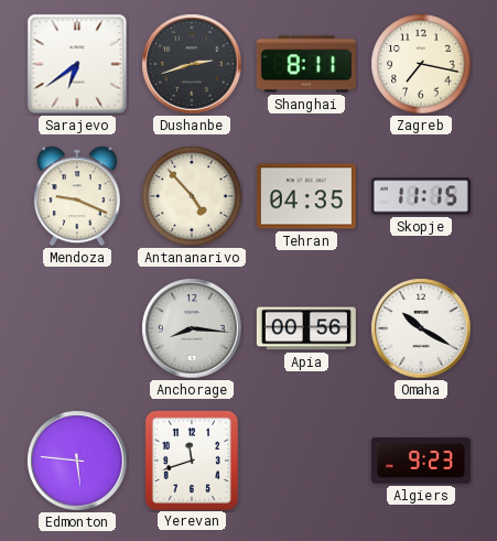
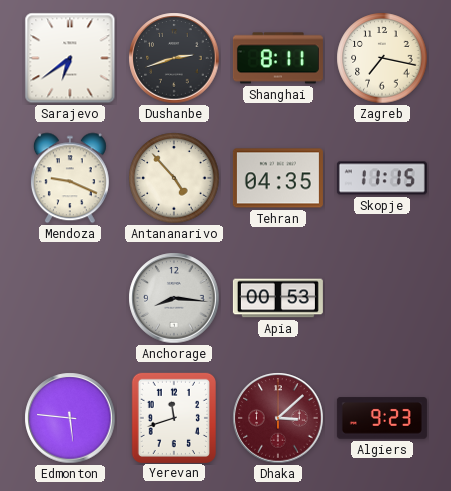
Apia: 00:56 -> 00:53
Omaha: 10:20 -> none
Dhaka: none -> 3:08
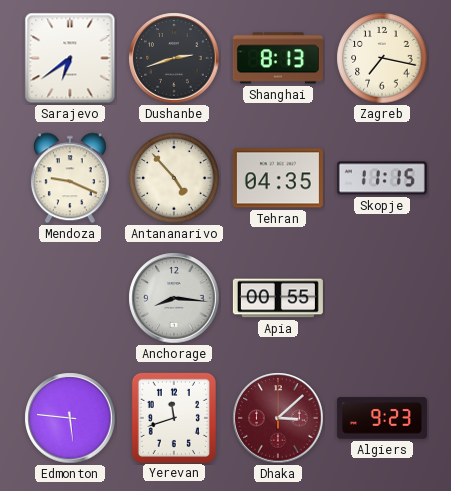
Shanghai: 8:11 -> 8:13
Apia: 00:53 -> 00:55
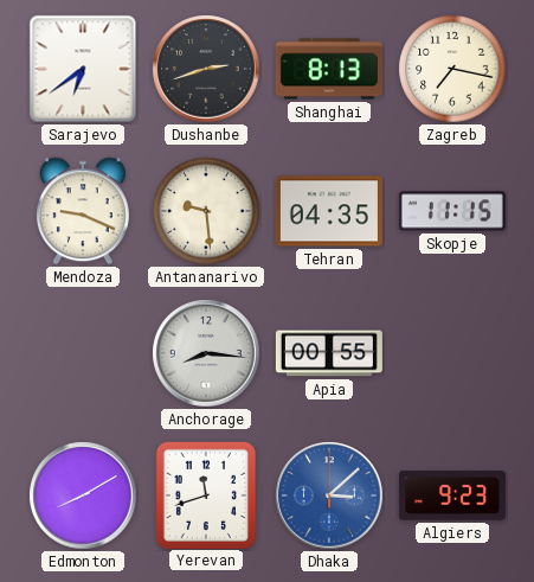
Antananarivo: 4:53 -> 9:29
Edmonton: 5:46 -> 8:10
Dhaka dial: burgundy -> blue
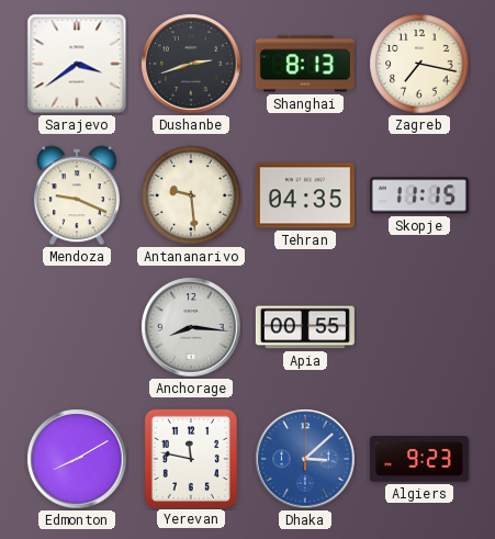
Sarajevo: 6:39 -> 3:39
Yerevan: 11:42 -> 11:47
